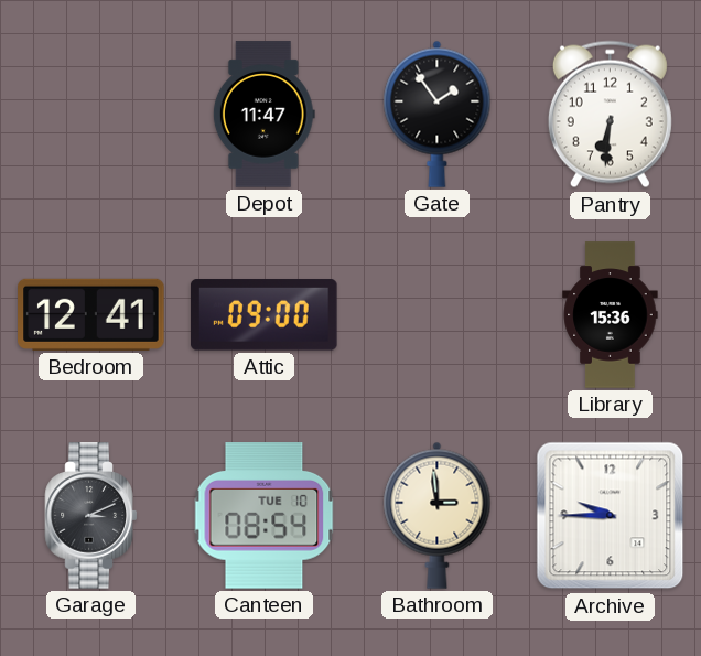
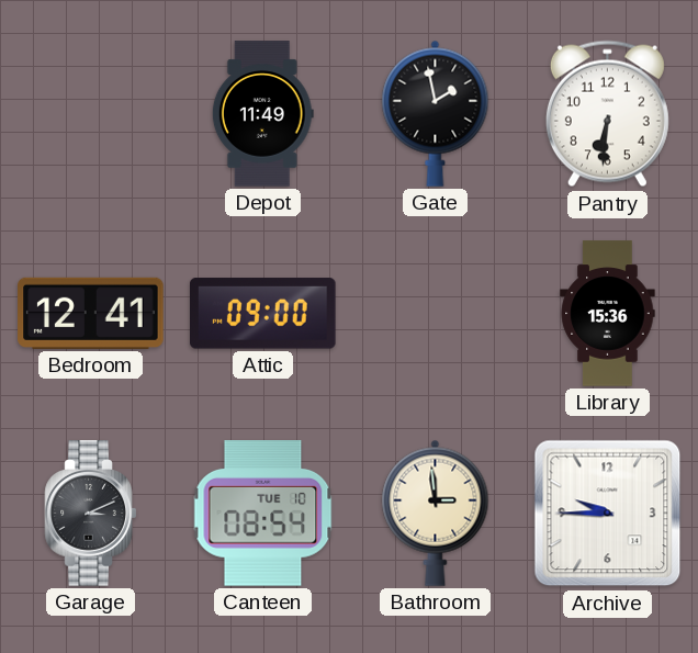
Depot: 11:47 -> 11:49
Gate: 1:54 -> 1:58
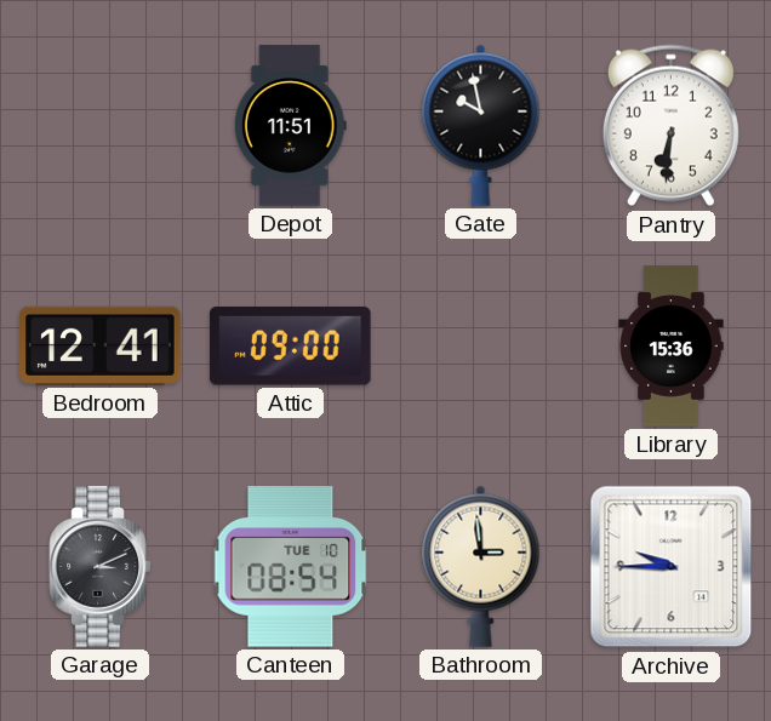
Depot: 11:49 -> 11:51
Gate: 1:58 -> 9:58
